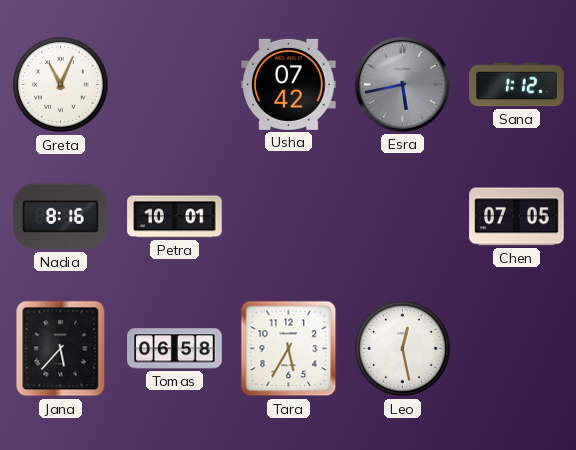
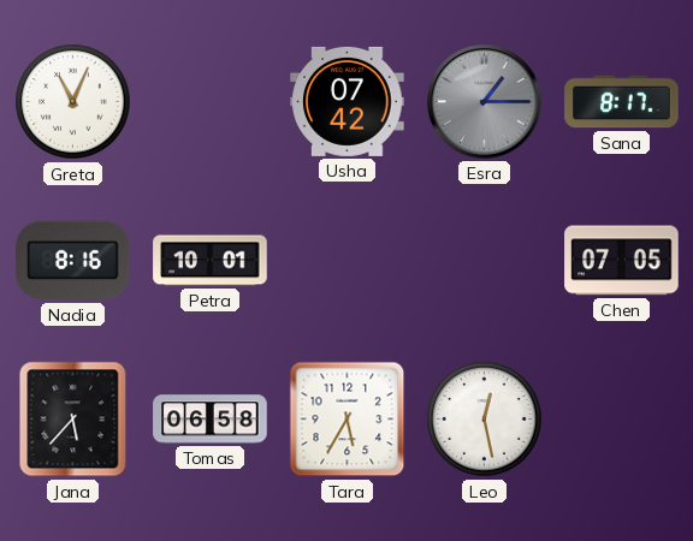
Esra: 5:43 -> 1:15
Sana: 1:12 -> 8:17
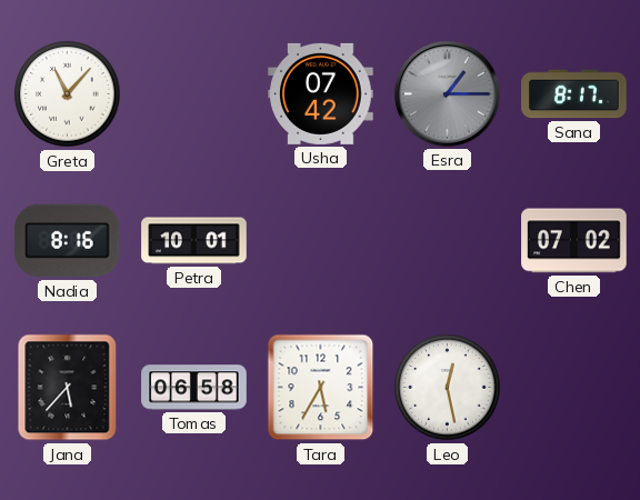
Greta: 11:04 -> 11:07
Chen: 07:05 -> 07:02
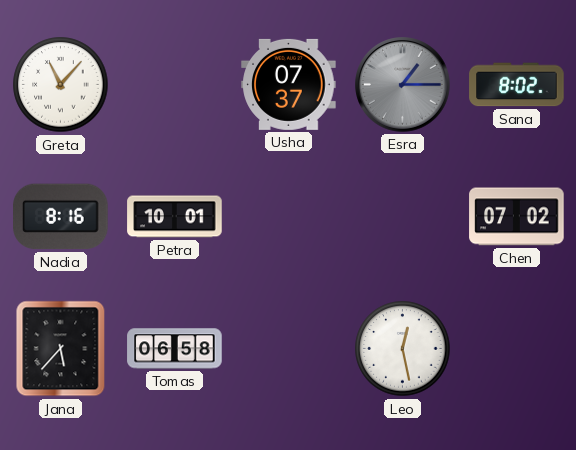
Usha: 07:42 -> 07:37
Sana: 8:17 -> 8:02
Tara: 5:35 -> none
